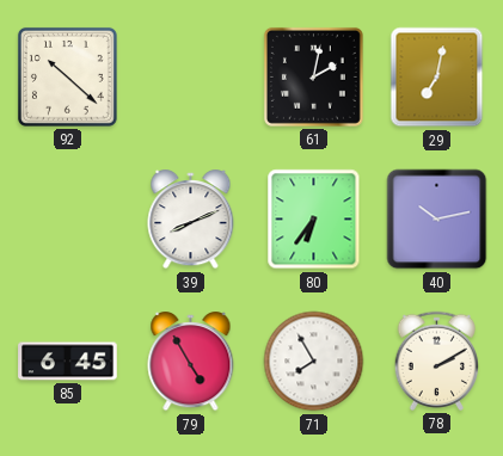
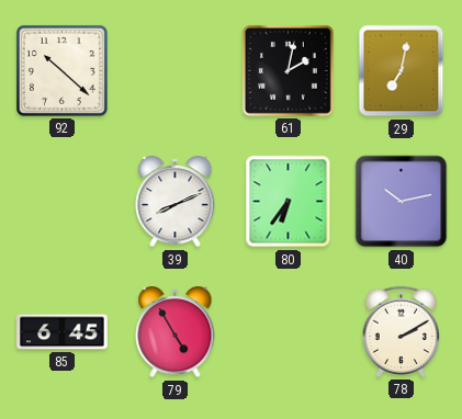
71: 7:55 -> none
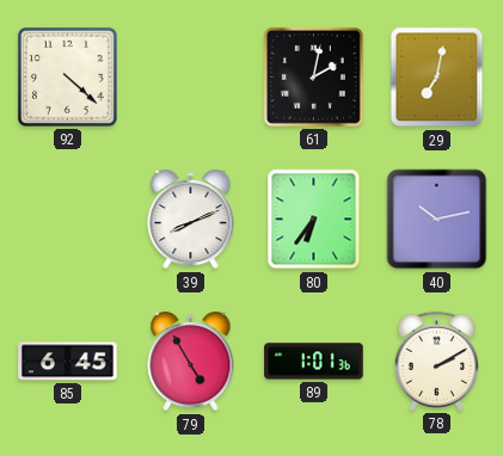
92: 10:22 -> 4:22
89: none -> 1:01
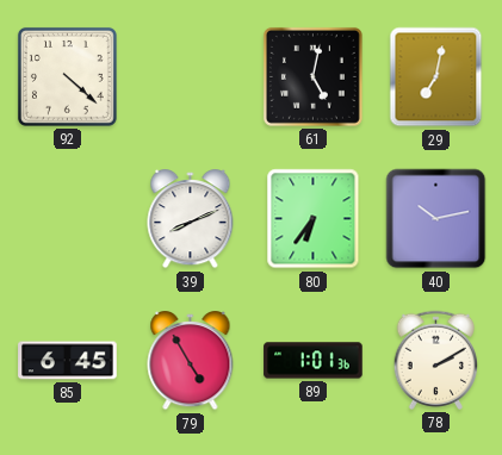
61: 2:02 -> 5:02
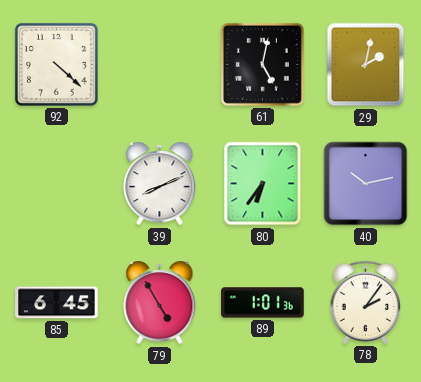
29: 7:02 -> 2:02
78: 2:10 -> 2:06
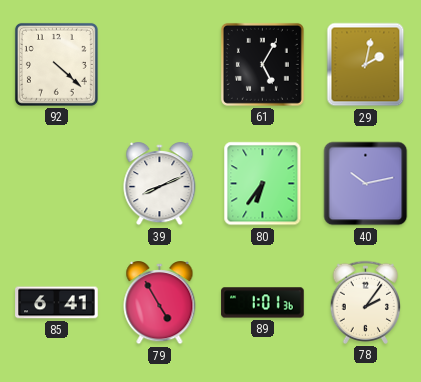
61: 5:02 -> 5:05
85: 6:45 -> 6:41
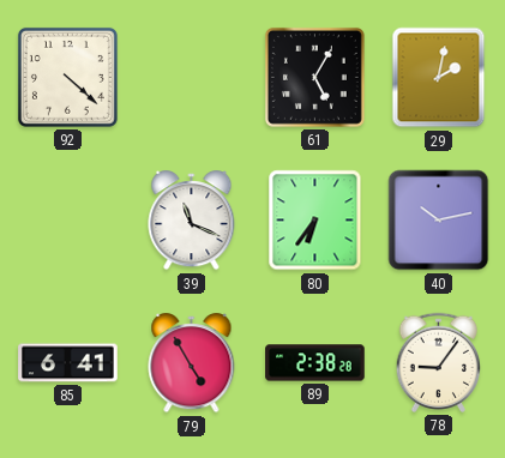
39: 8:11 -> 11:19
89: 1:01 -> 2:38
78: 2:06 -> 9:06
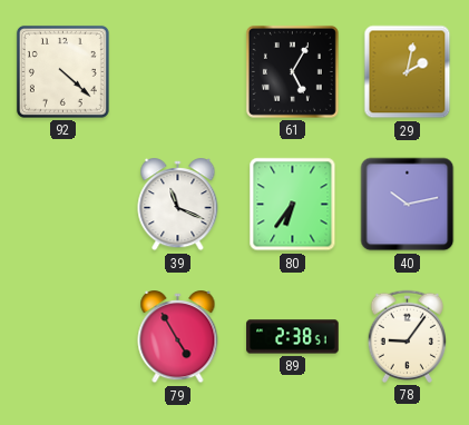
85: 6:41 -> none
89: 2:38:28 -> 2:38:51
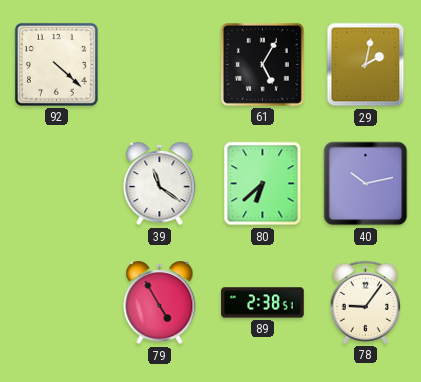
39: 11:19 -> 11:21
80: 6:36 -> 6:38
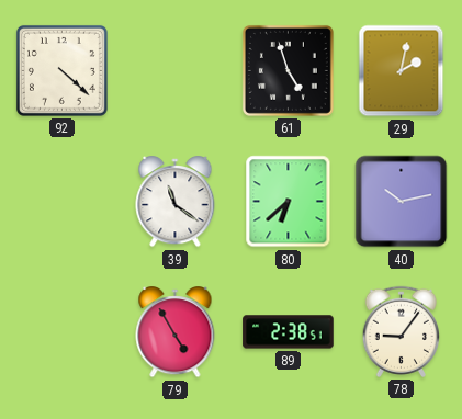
61: 5:05 -> 4:57
